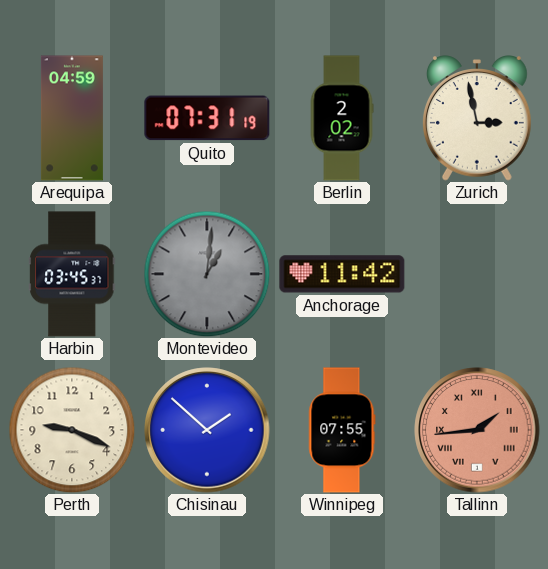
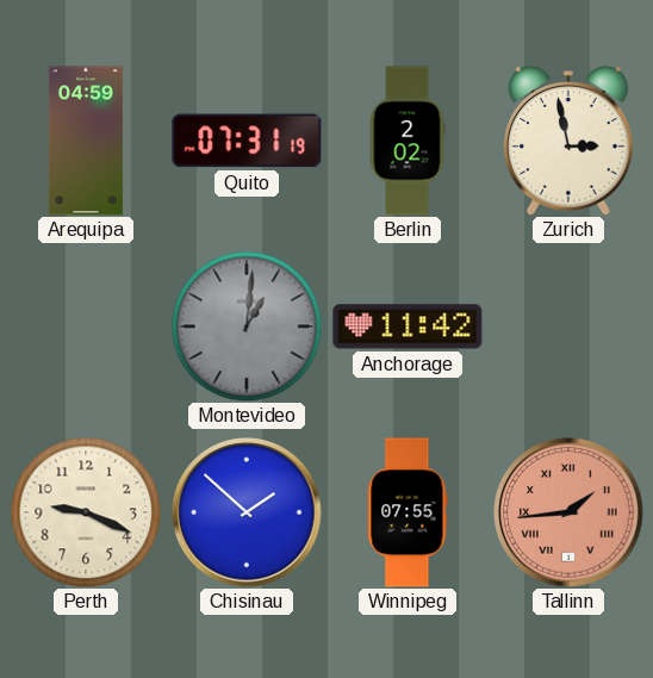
Harbin: 03:45 -> none
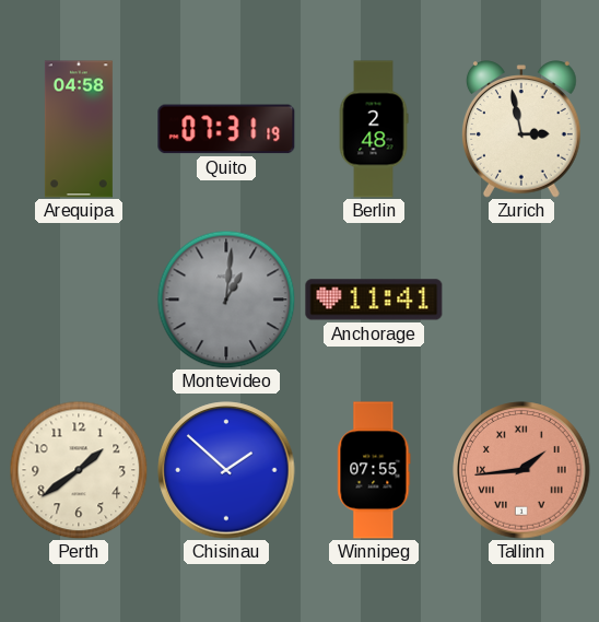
Arequipa: 04:59 -> 04:58
Berlin: 2:02 -> 2:48
Anchorage: 11:42 -> 11:41
Perth: 9:19 -> 1:39
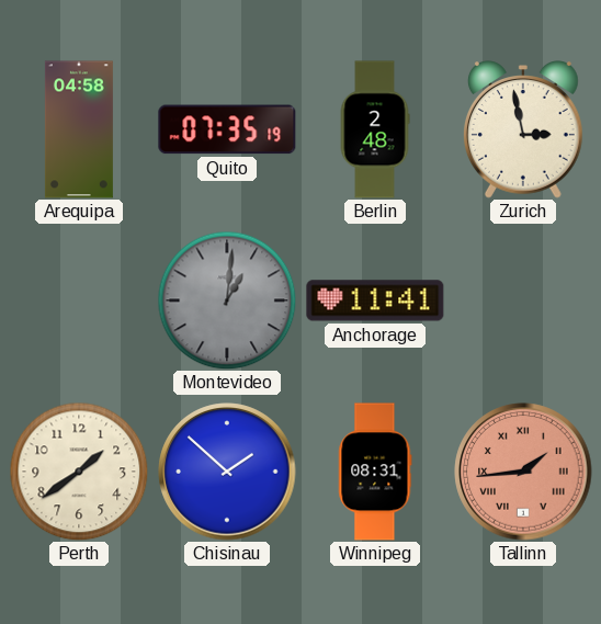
Quito: 07:31 -> 07:35
Winnipeg: 07:55 -> 08:31
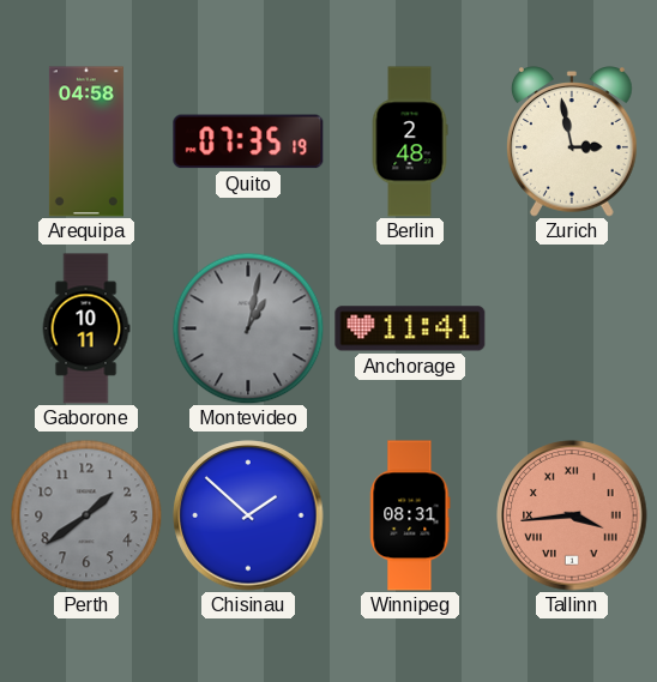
Gaborone: none -> 10:11
Montevideo: 1:01 -> 1:02
Perth dial: cream -> grey
Tallinn: 1:44 -> 3:44
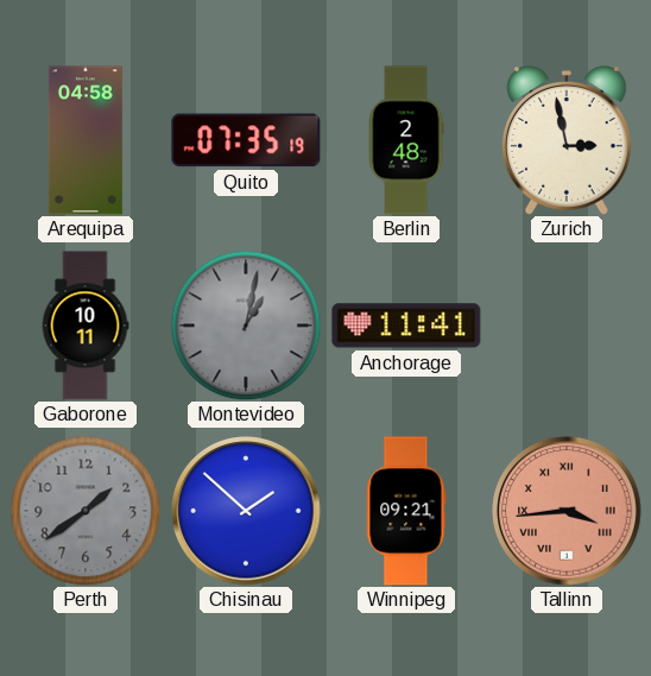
Winnipeg: 08:31 -> 09:21
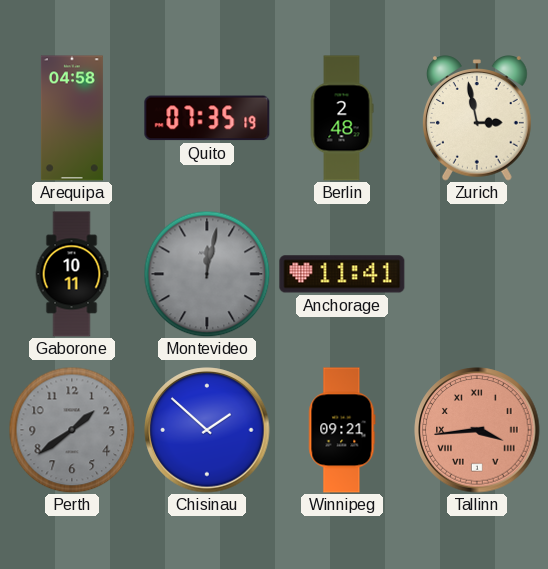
Montevideo: 1:02 -> 12:02
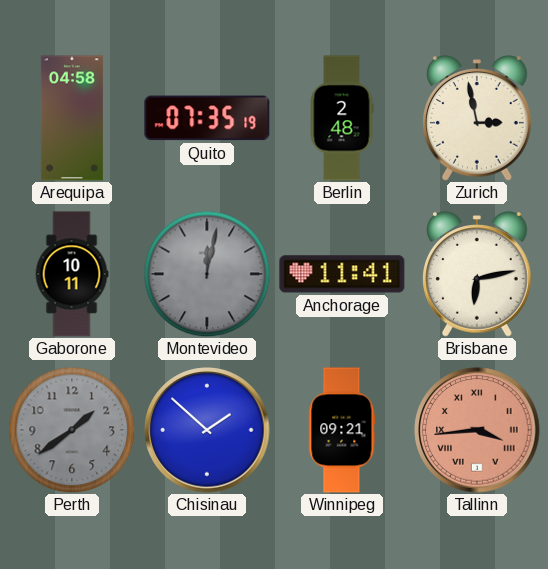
Brisbane: none -> 6:13
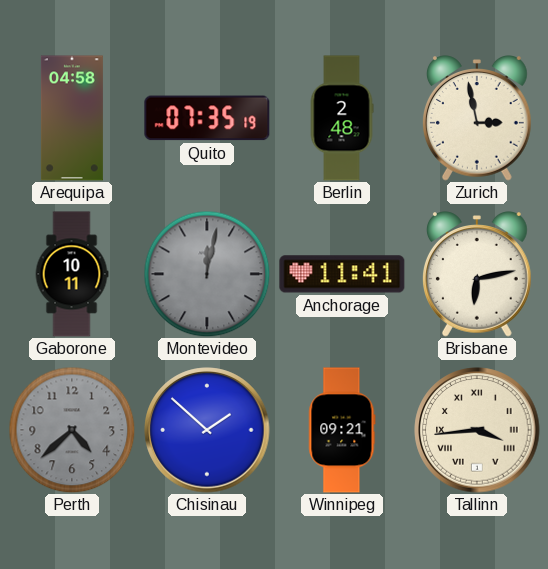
Perth: 1:39 -> 4:38
Tallinn dial: salmon -> cream
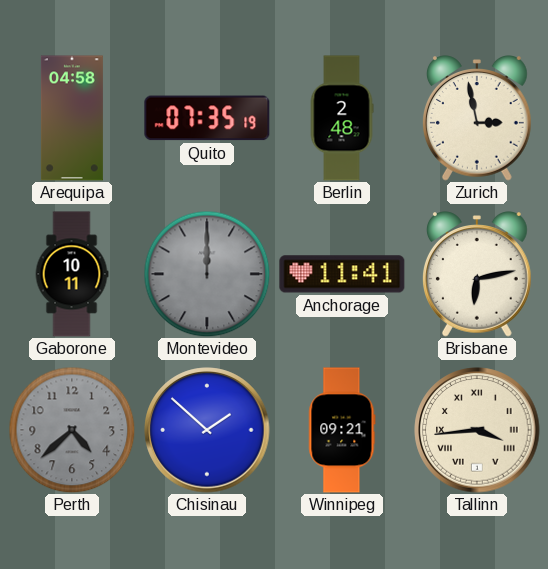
Montevideo: 12:02 -> 12:00
